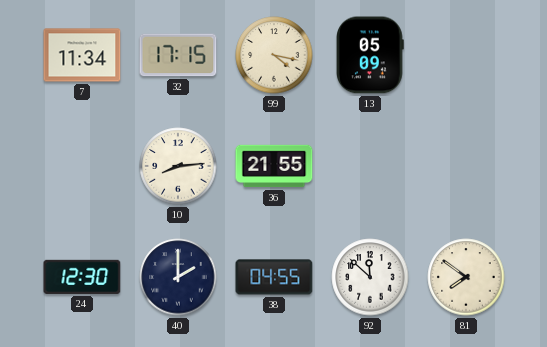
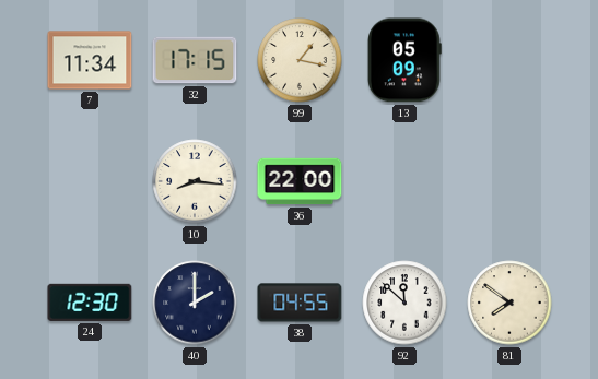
99: 4:17 -> 1:17
10: 8:14 -> 8:16
36: 21:55 -> 22:00
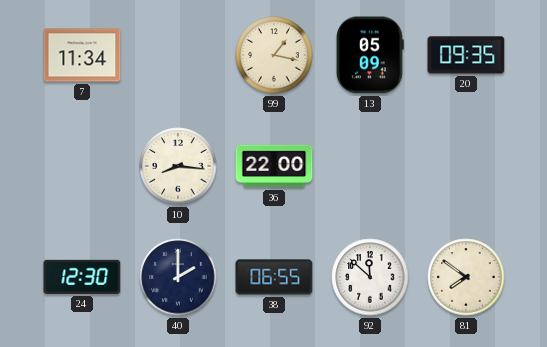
32: 17:15 -> none
20: none -> 09:35
38: 04:55 -> 06:55
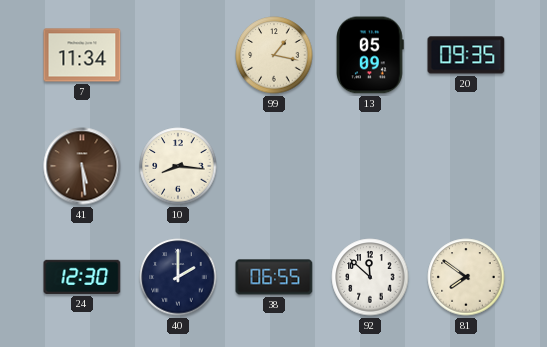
41: none -> 5:29
36: 22:00 -> none
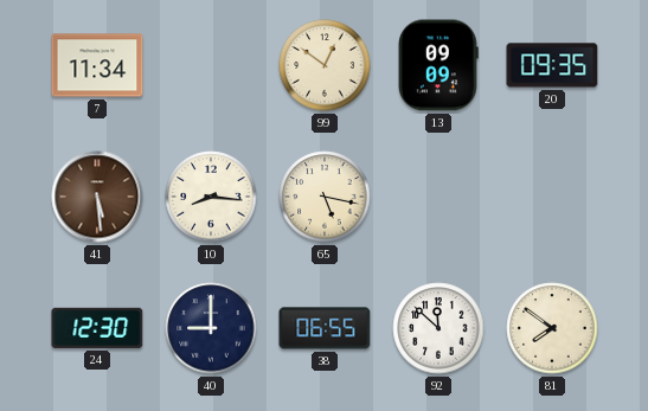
99: 1:17 -> 12:51
13: 05:09 -> 09:09
65: none -> 5:17
40: 2:00 -> 9:00
